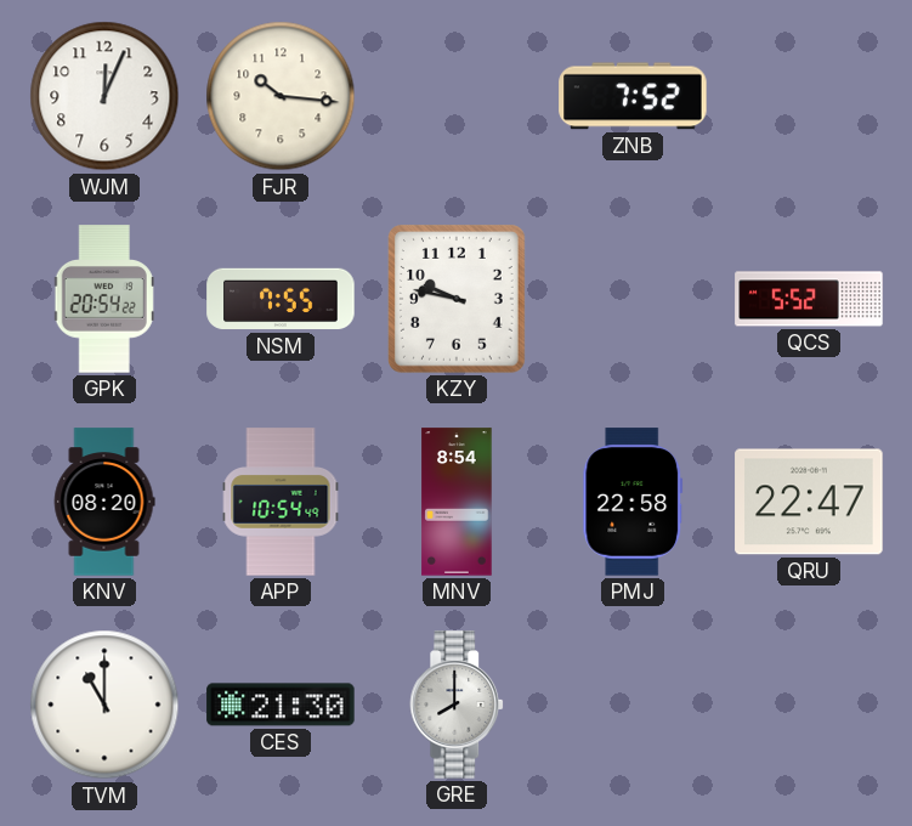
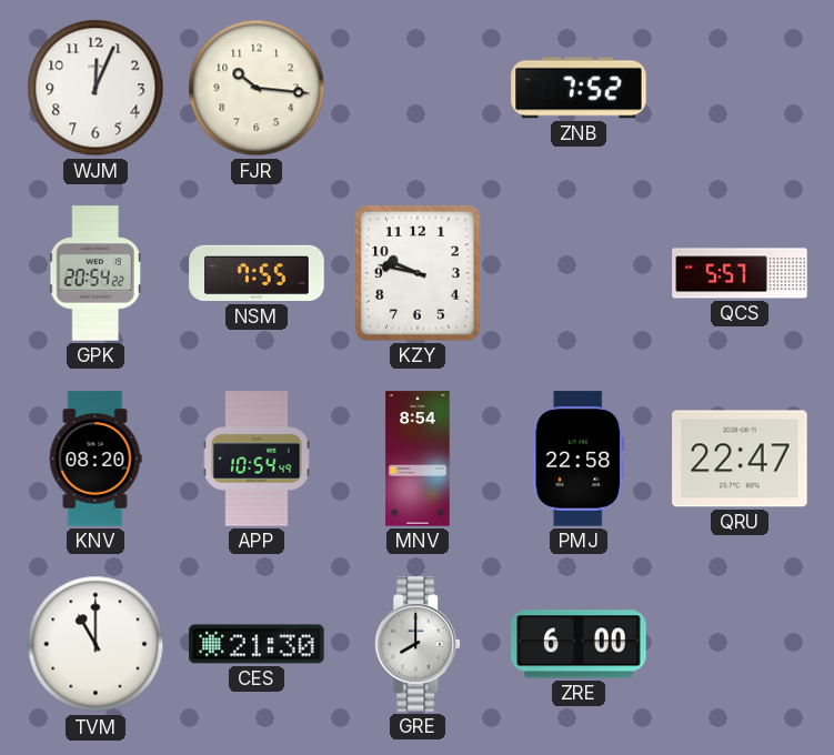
QCS: 5:52 -> 5:57
ZRE: none -> 6:00
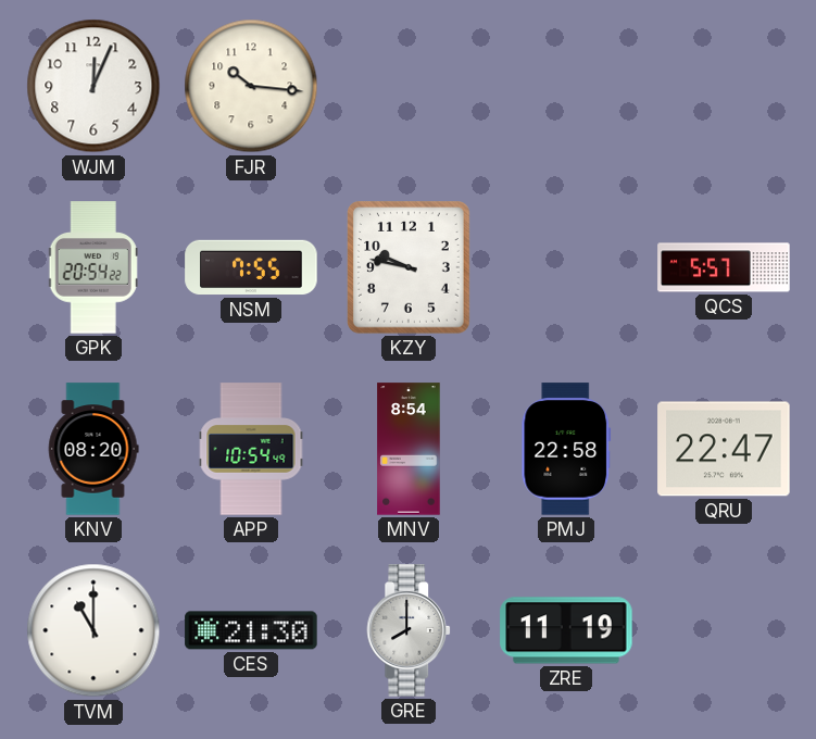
ZNB: 7:52 -> none
ZRE: 6:00 -> 11:19
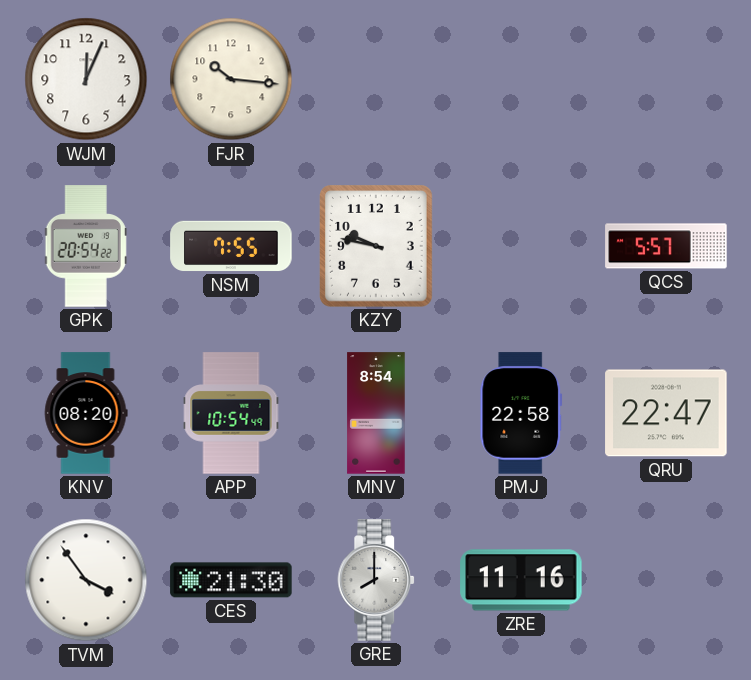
TVM: 11:00 -> 3:54
ZRE: 11:19 -> 11:16
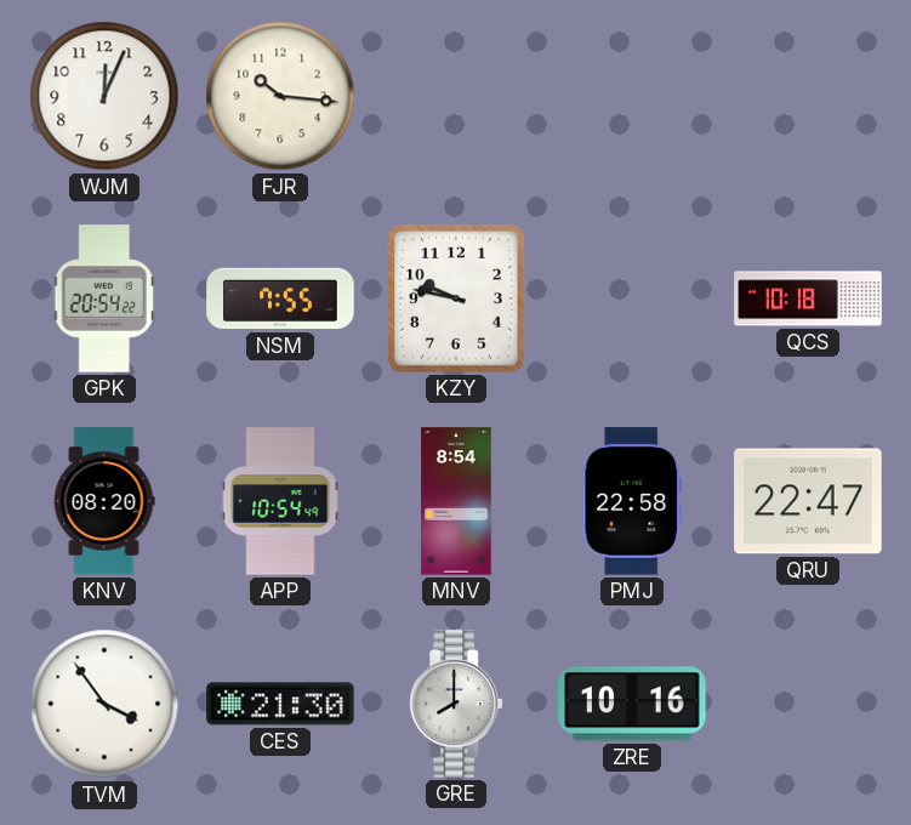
QCS: 5:57 -> 10:18
ZRE: 11:16 -> 10:16
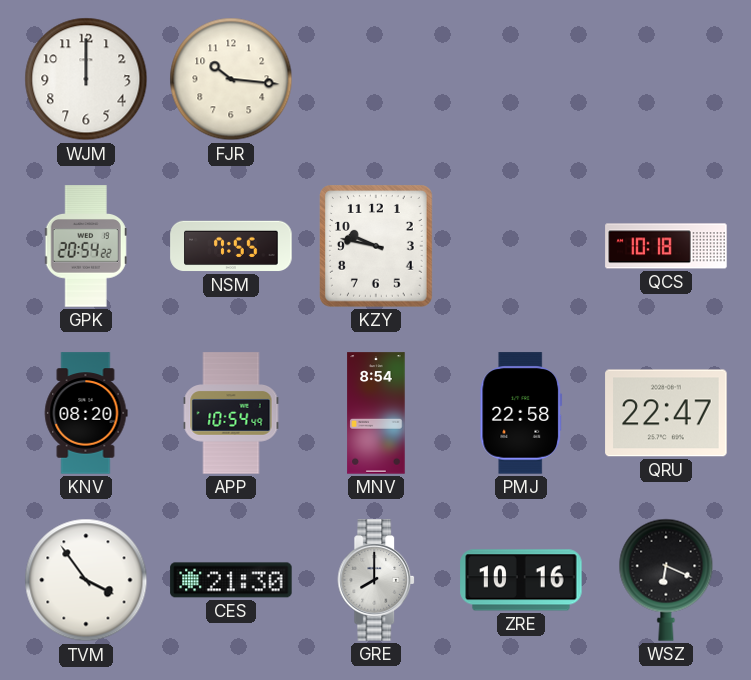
WJM: 12:04 -> 12:00
WSZ: none -> 6:19
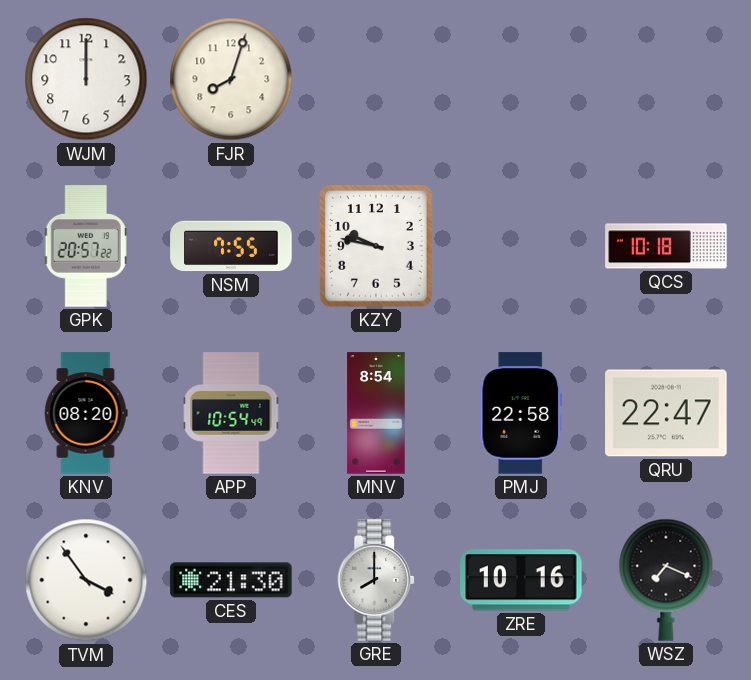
FJR: 10:16 -> 8:03
GPK: 20:54 -> 20:57
WSZ: 6:19 -> 7:19
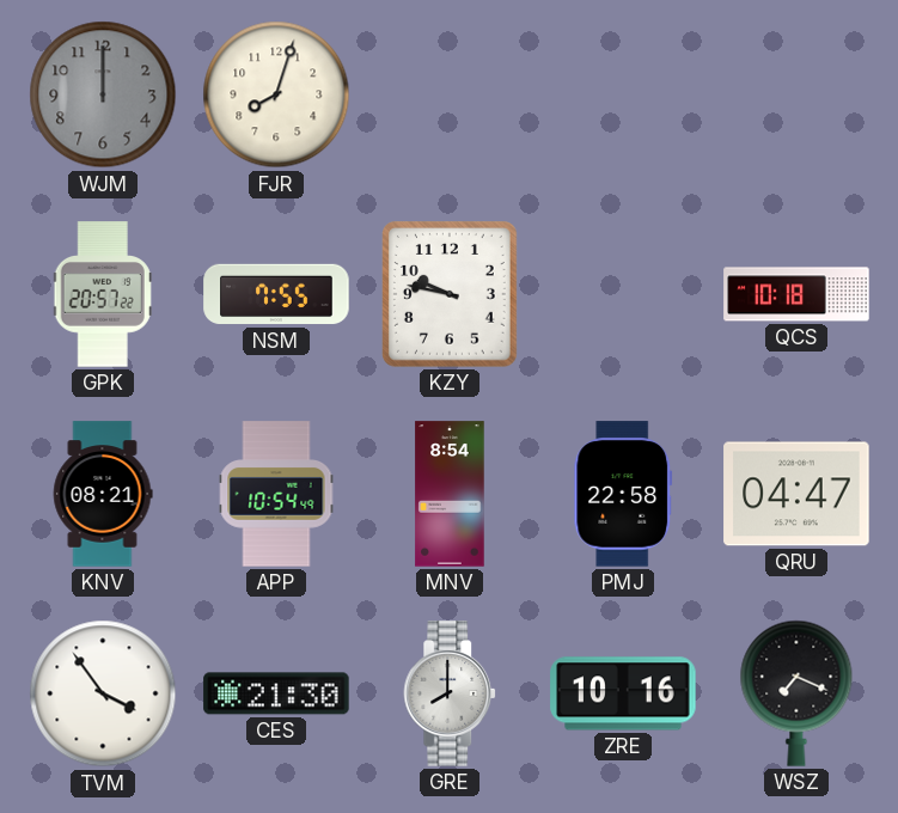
WJM dial: white -> grey
KNV: 08:20 -> 08:21
QRU: 22:47 -> 04:47
